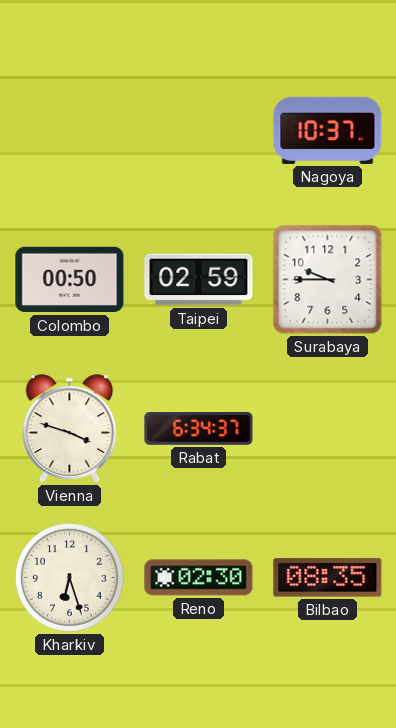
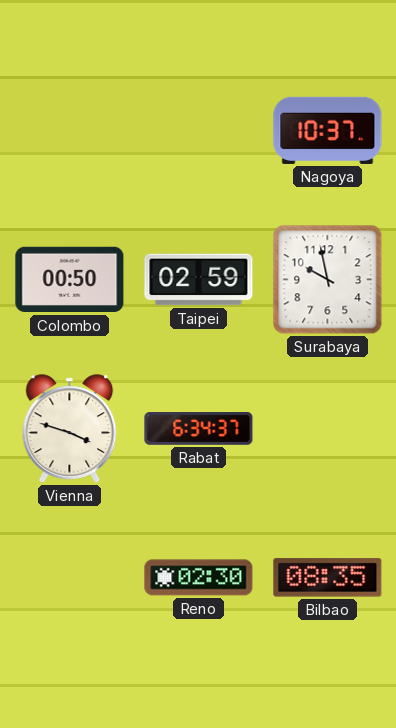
Surabaya: 9:45 -> 9:58
Kharkiv: 6:27 -> none
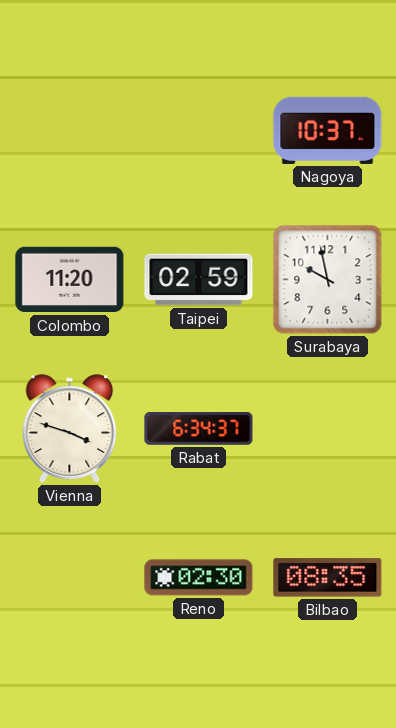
Colombo: 00:50 -> 11:20
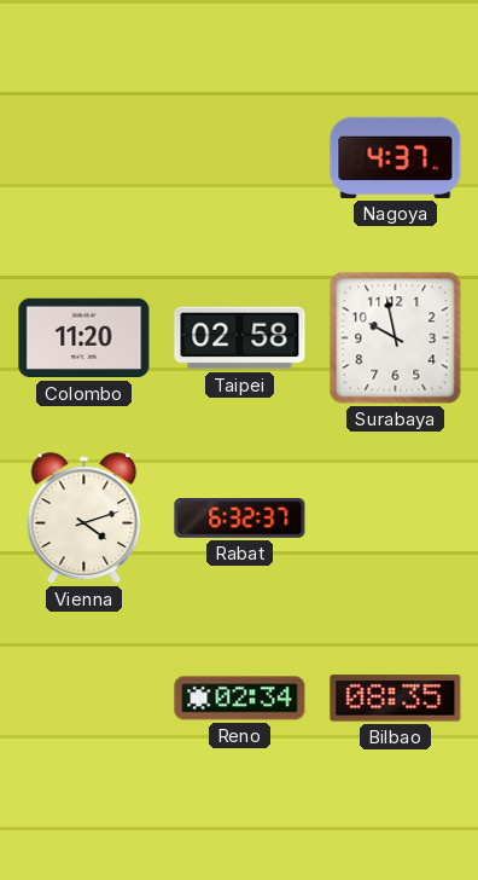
Nagoya: 10:37 -> 4:37
Taipei: 02:59 -> 02:58
Vienna: 3:48 -> 4:12
Rabat: 6:34 -> 6:32
Reno: 02:30 -> 02:34
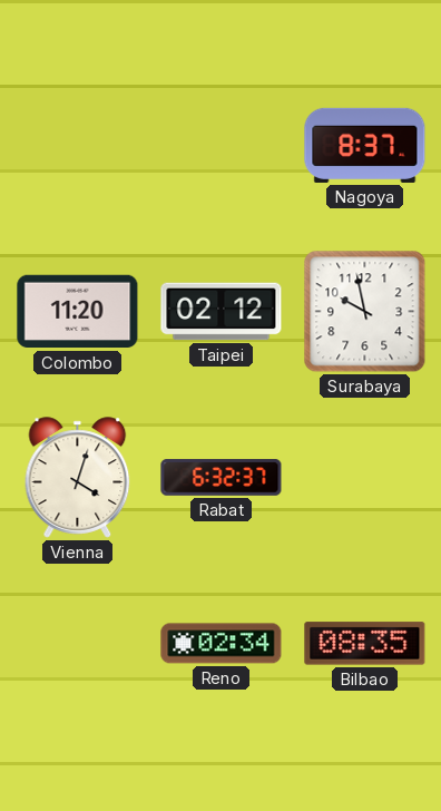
Nagoya: 4:37 -> 8:37
Taipei: 02:58 -> 02:12
Vienna: 4:12 -> 4:03
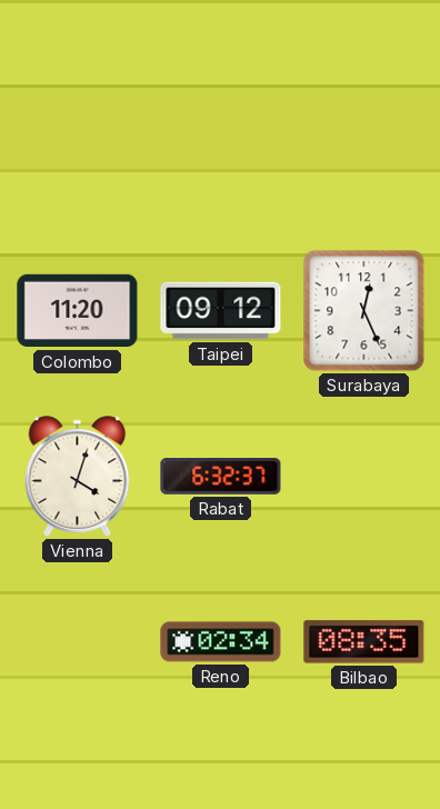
Nagoya: 8:37 -> none
Taipei: 02:12 -> 09:12
Surabaya: 9:58 -> 12:26
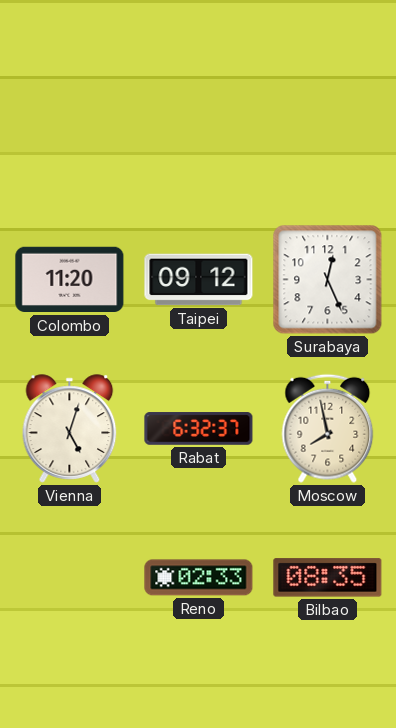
Vienna: 4:03 -> 5:03
Moscow: none -> 7:58
Reno: 02:34 -> 02:33
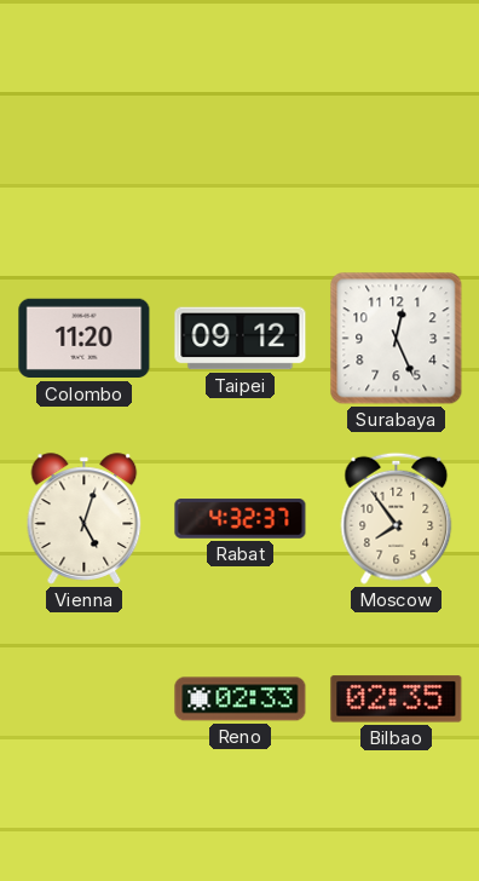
Rabat: 6:32 -> 4:32
Moscow: 7:58 -> 7:54
Bilbao: 08:35 -> 02:35
